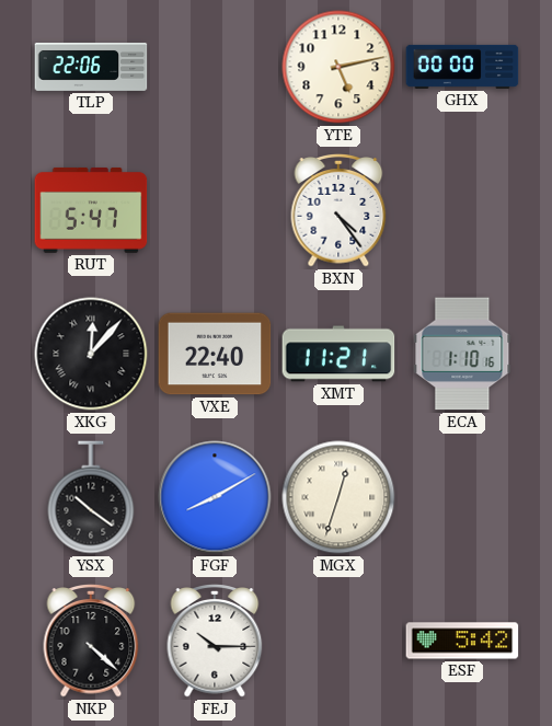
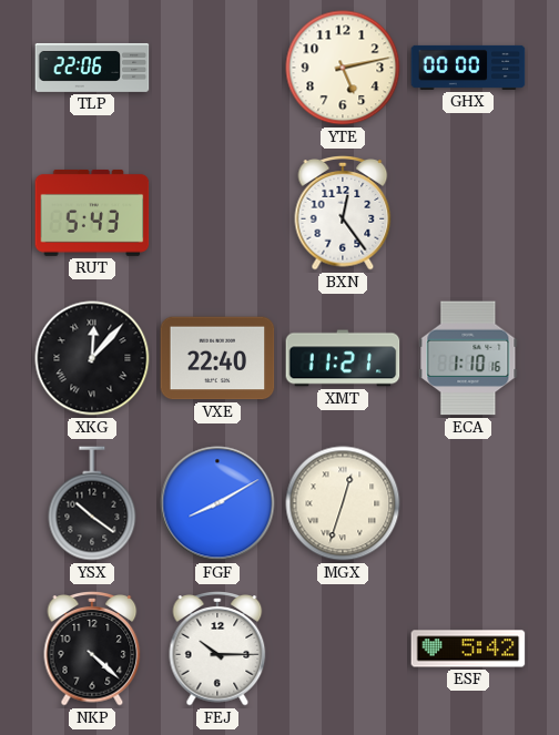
RUT: 5:47 -> 5:43
BXN: 4:24 -> 12:24
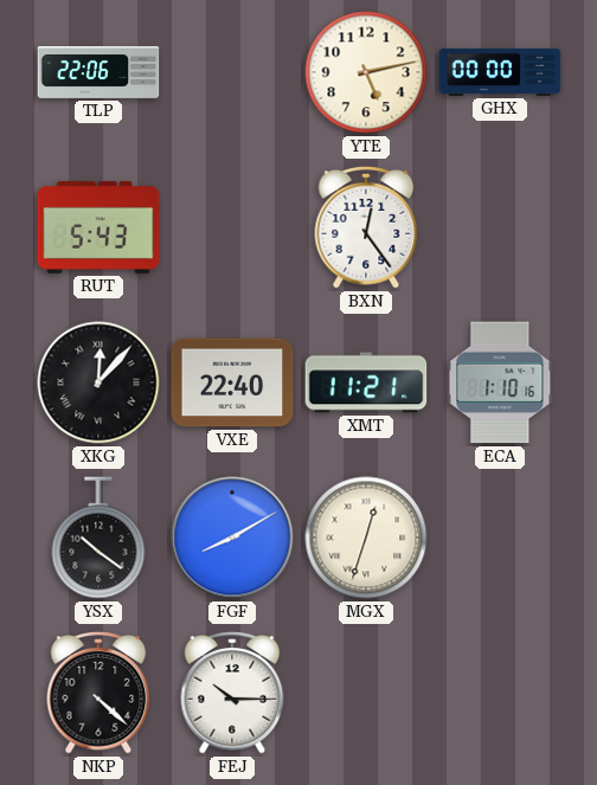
ESF: 5:42 -> none
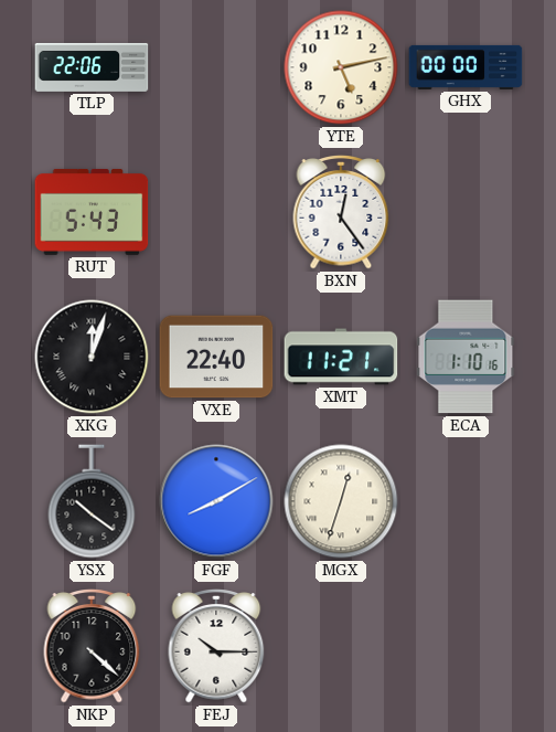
XKG: 12:07 -> 12:03
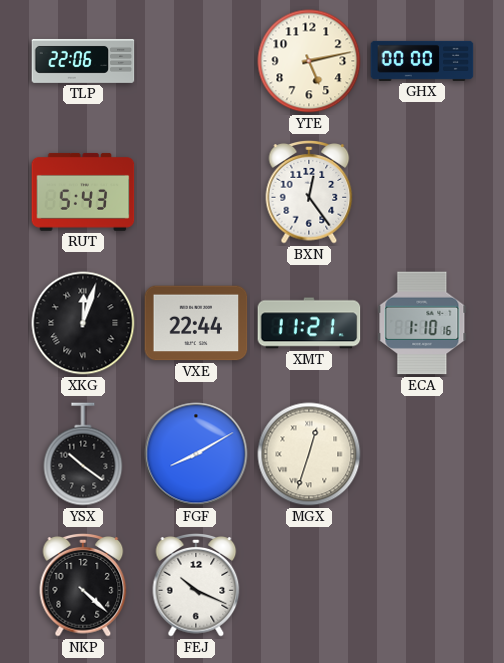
VXE: 22:40 -> 22:44
FEJ: 10:15 -> 10:19
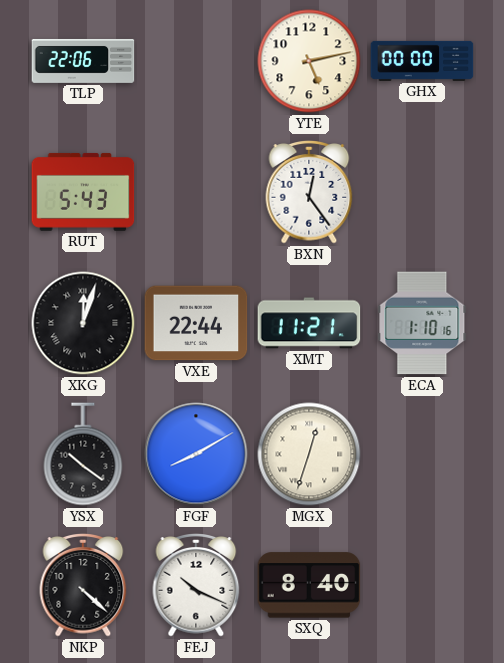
SXQ: none -> 8:40
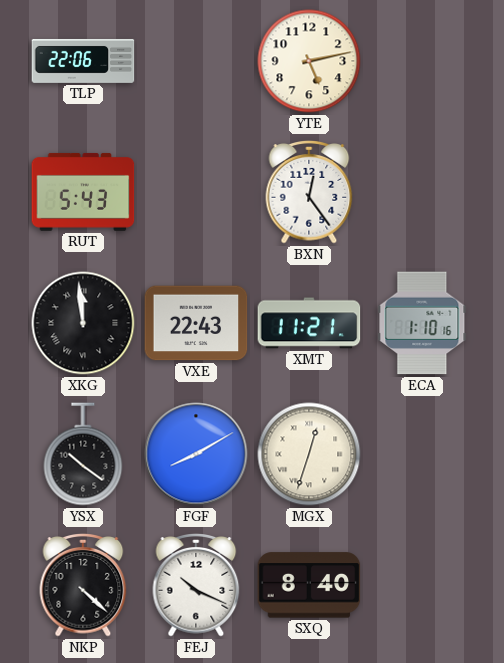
GHX: 00:00 -> none
XKG: 12:03 -> 11:59
VXE: 22:44 -> 22:43
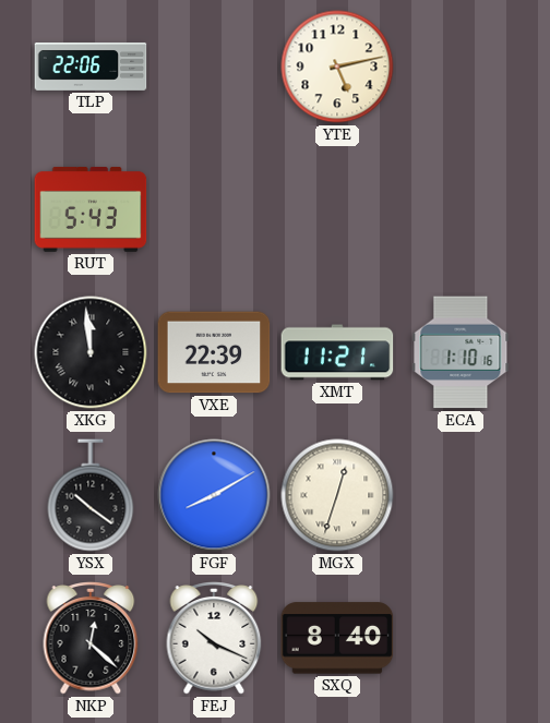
BXN: 12:24 -> none
VXE: 22:43 -> 22:39
NKP: 4:22 -> 12:22
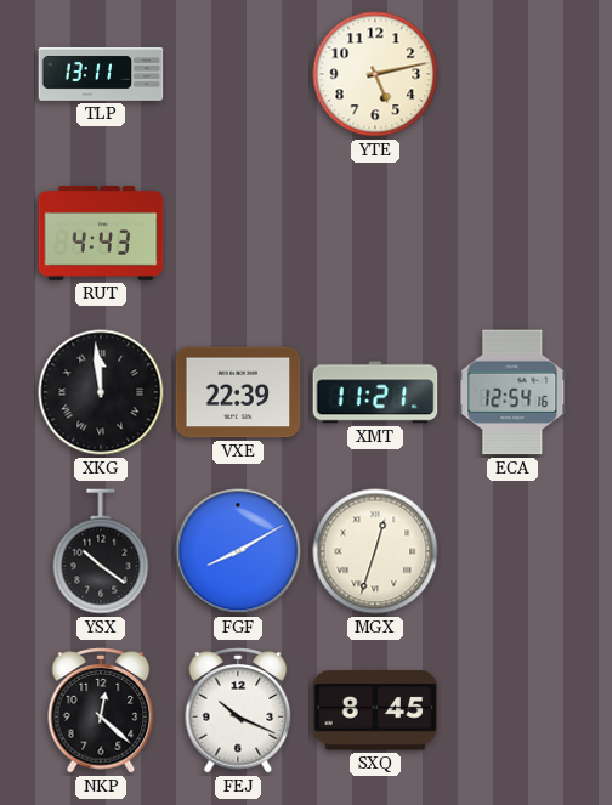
TLP: 22:06 -> 13:11
RUT: 5:43 -> 4:43
ECA: 1:10 -> 12:54
SXQ: 8:40 -> 8:45
